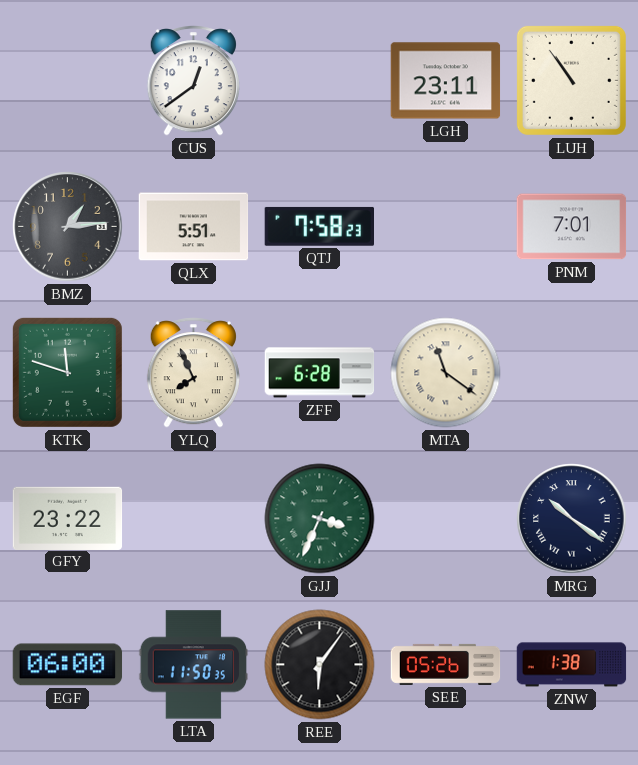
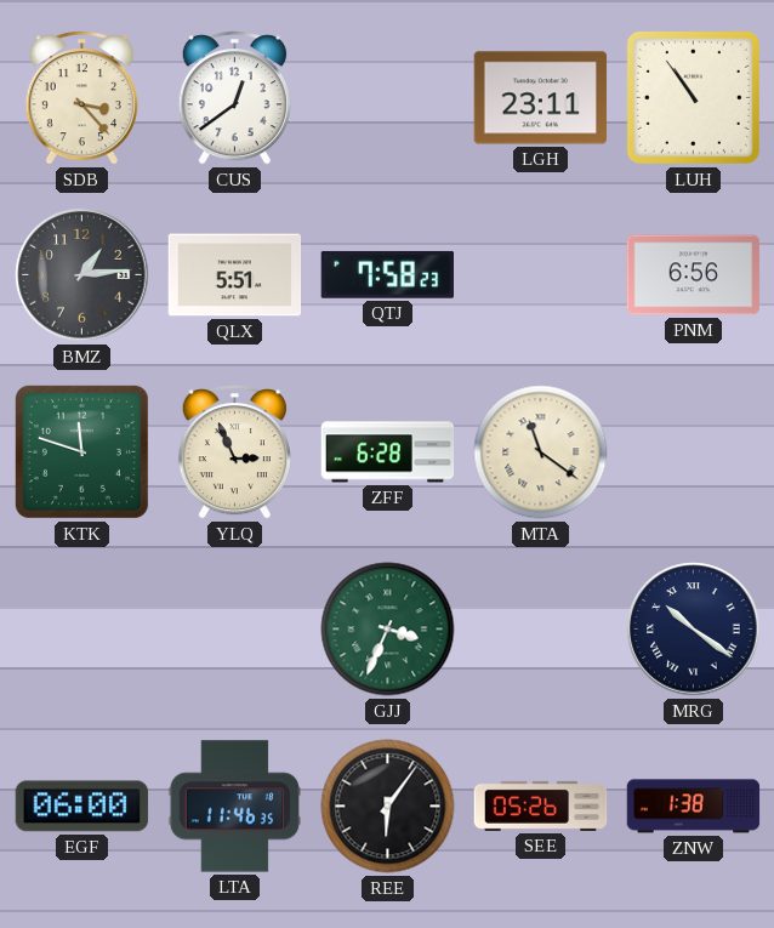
SDB: none -> 3:23
PNM: 7:01 -> 6:56
YLQ: 7:56 -> 2:56
GFY: 23:22 -> none
LTA: 11:50 -> 11:46
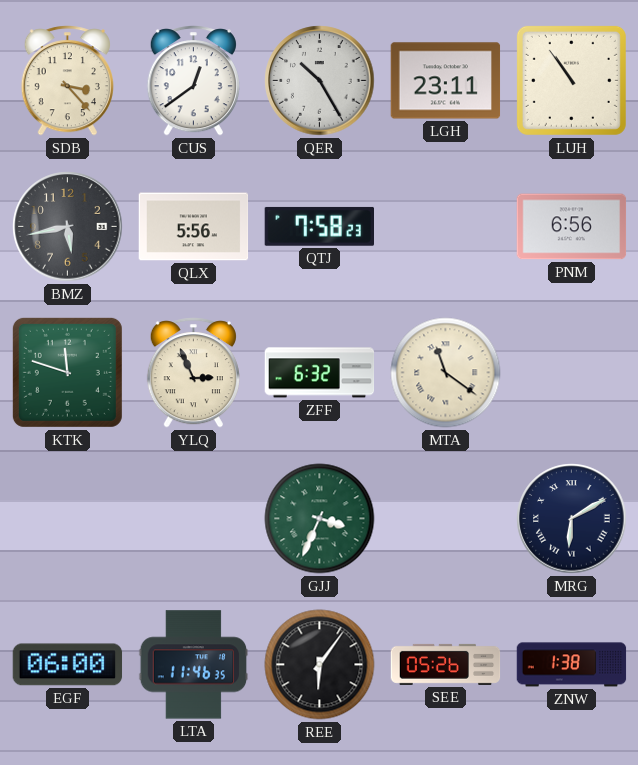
QER: none -> 10:25
BMZ: 1:14 -> 5:43
QLX: 5:51 -> 5:56
ZFF: 6:28 -> 6:32
MRG: 10:21 -> 6:10
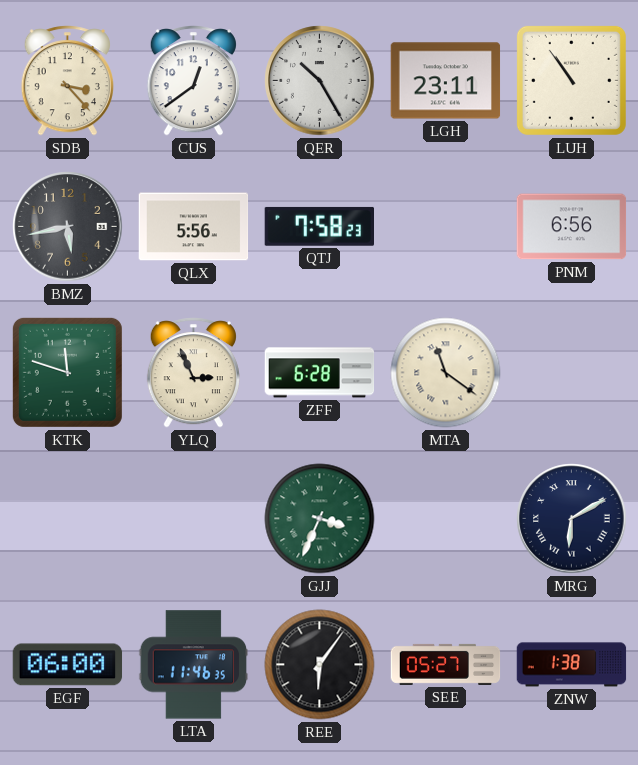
ZFF: 6:32 -> 6:28
SEE: 05:26 -> 05:27
